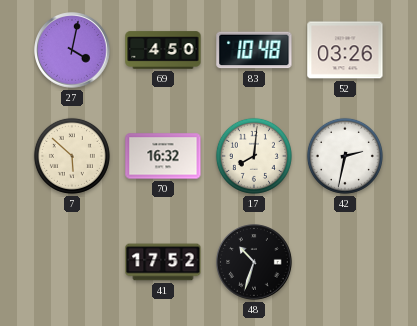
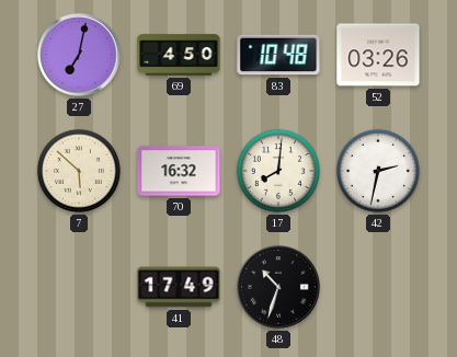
27: 4:02 -> 7:02
41: 17:52 -> 17:49
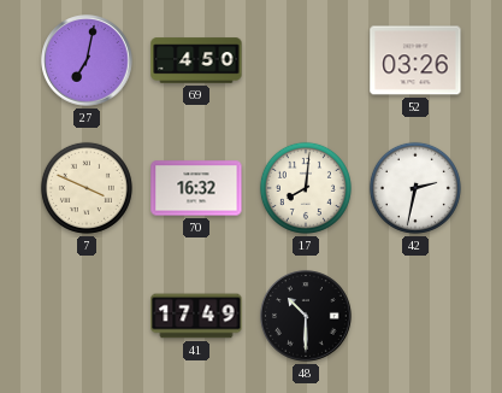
83: 10:48 -> none
7: 5:52 -> 3:49
48: 10:33 -> 10:30
